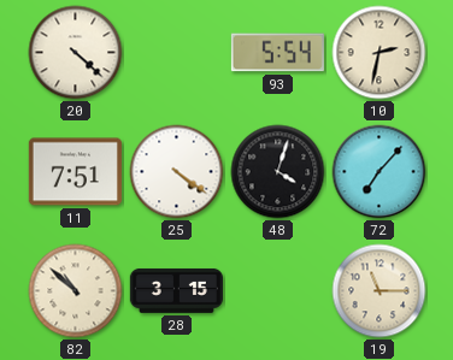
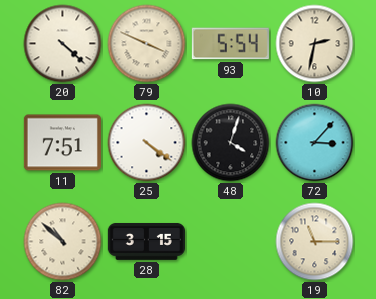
79: none -> 3:49
72: 7:07 -> 3:07
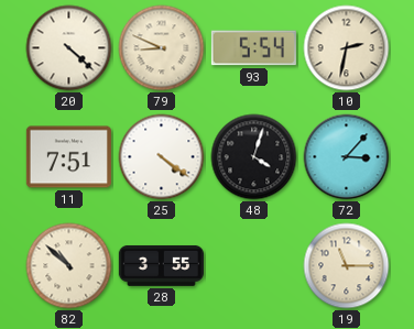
79: 3:49 -> 8:49
28: 3:15 -> 3:55
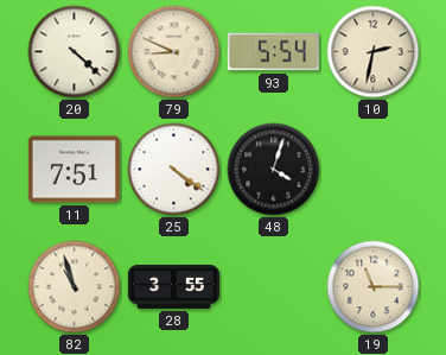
72: 3:07 -> none
82: 10:52 -> 10:57
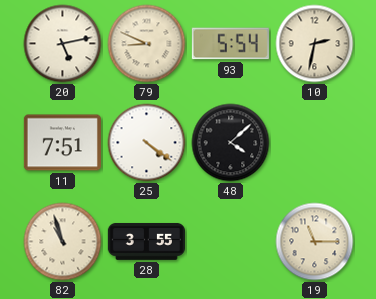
20: 4:22 -> 5:13
48: 4:03 -> 4:08
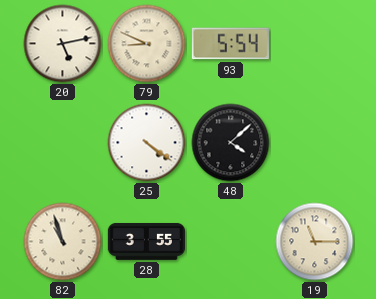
10: 2:32 -> none
11: 7:51 -> none
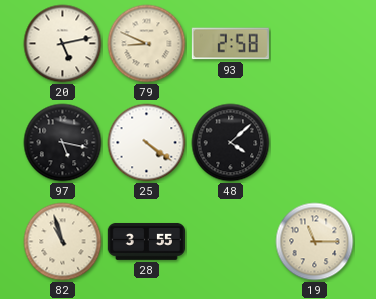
93: 5:54 -> 2:58
97: none -> 5:17
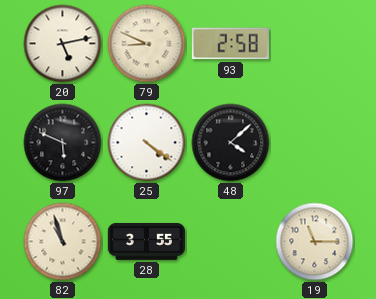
97: 5:17 -> 5:49
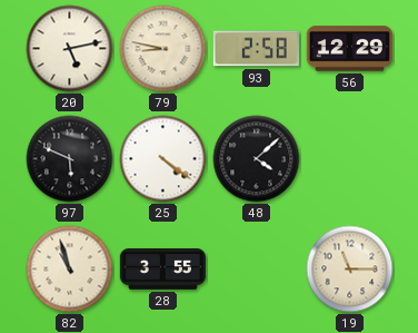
79: 8:49 -> 8:47
56: none -> 12:29
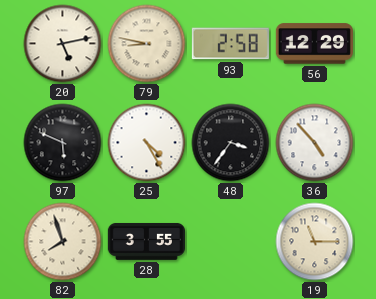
25: 4:21 -> 4:25
48: 4:08 -> 3:36
36: none -> 4:53
82: 10:57 -> 7:57
